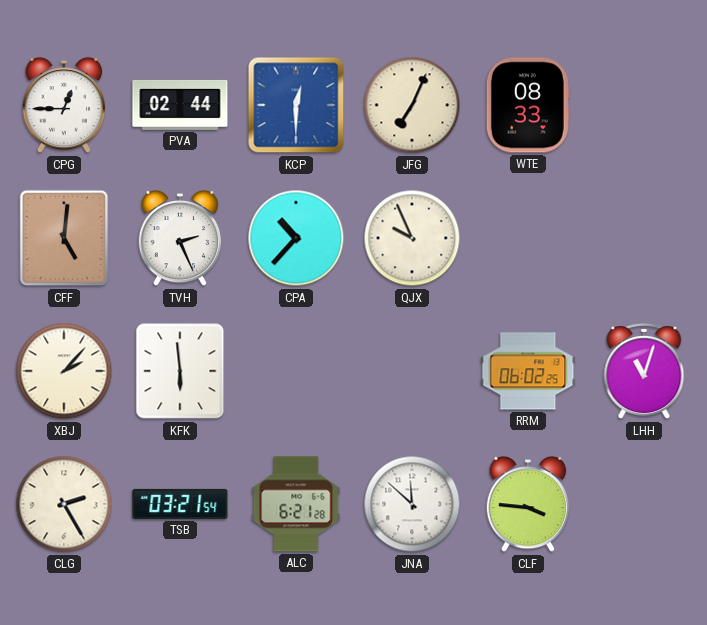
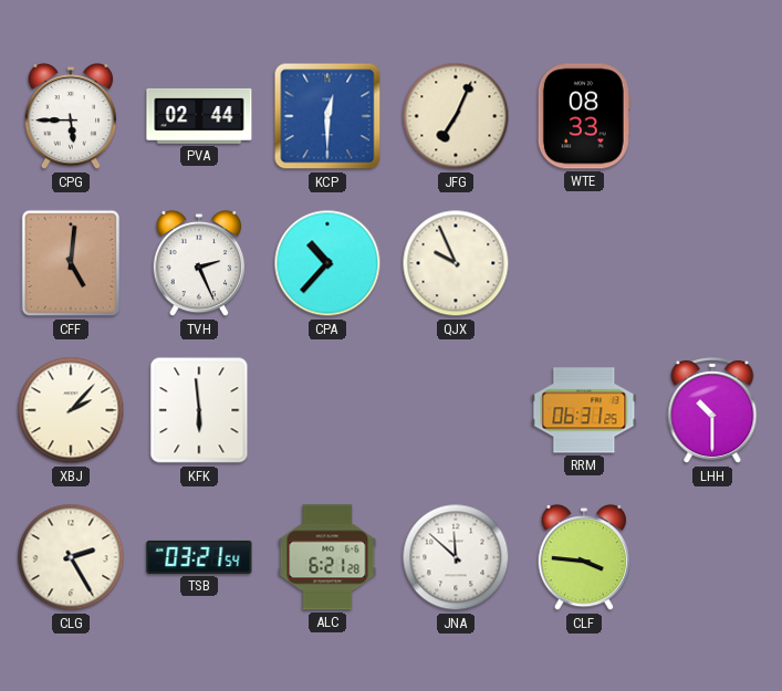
CPG: 12:45 -> 5:45
RRM: 06:02 -> 06:31
LHH: 11:03 -> 10:30
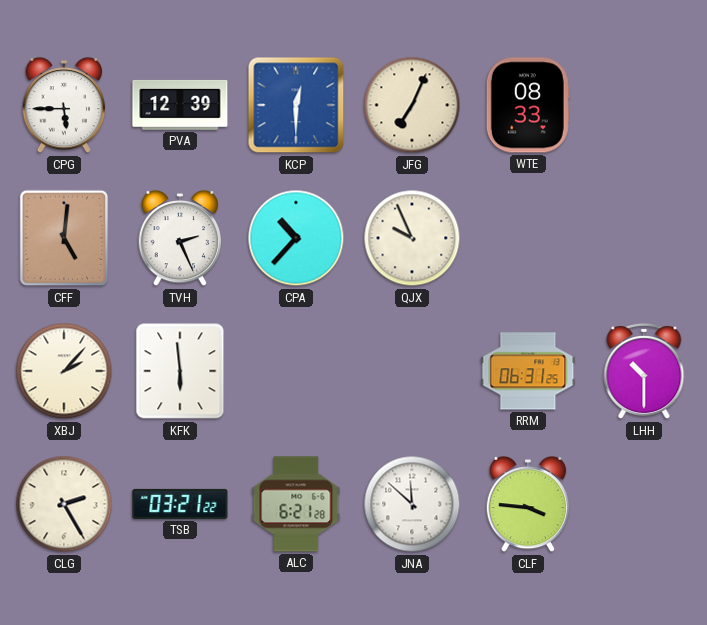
PVA: 02:44 -> 12:39
TSB: 03:21:54 -> 03:21:22
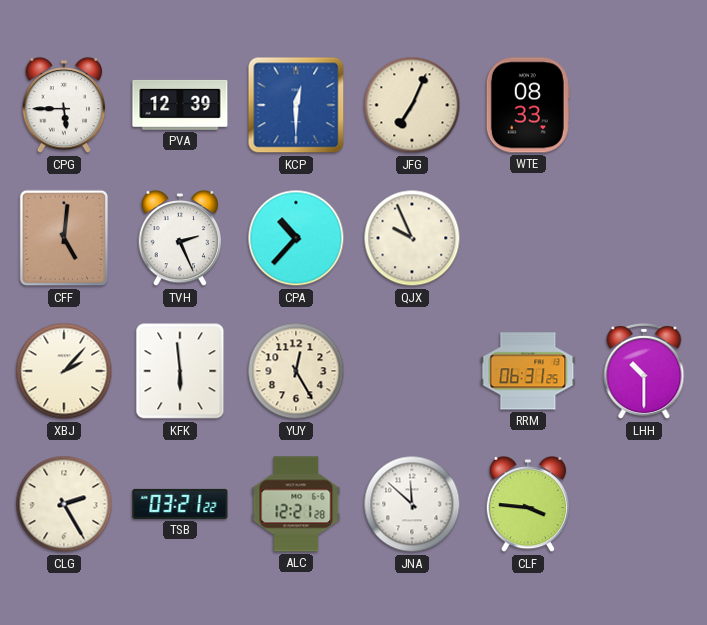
YUY: none -> 12:25
ALC: 6:21 -> 12:21
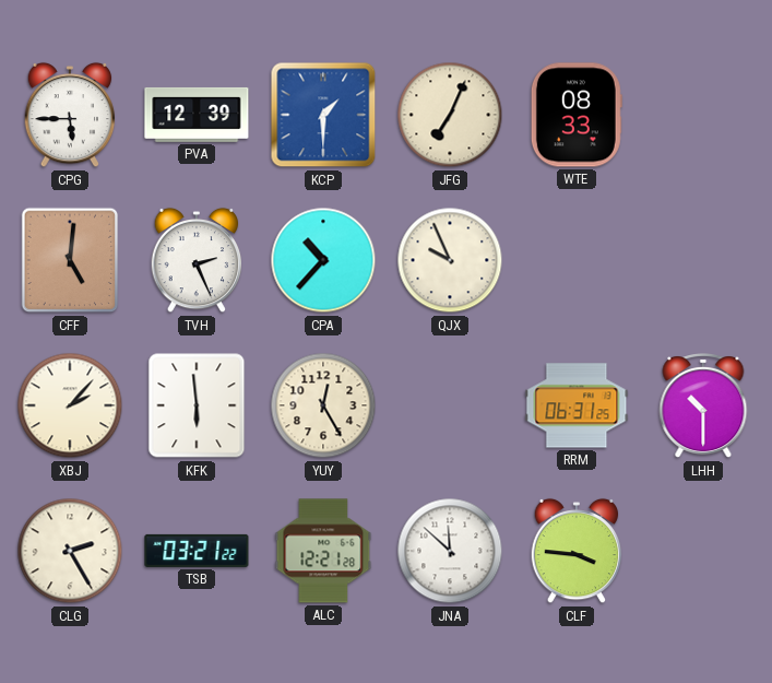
KCP: 12:30 -> 1:30
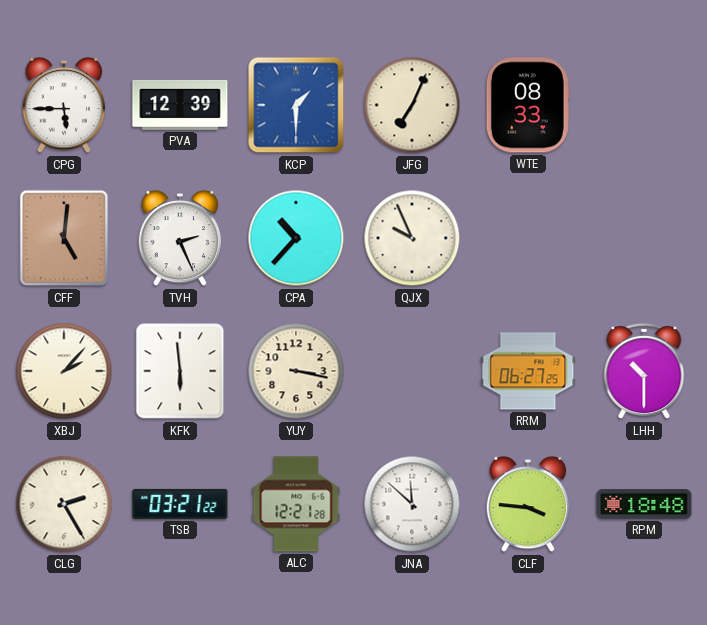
YUY: 12:25 -> 3:17
RRM: 06:31 -> 06:27
RPM: none -> 18:48
